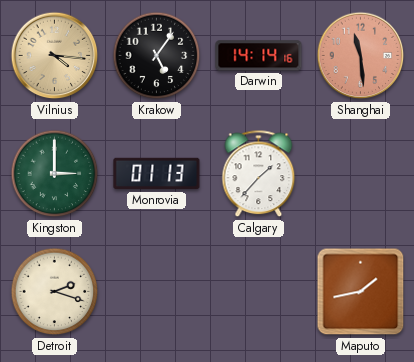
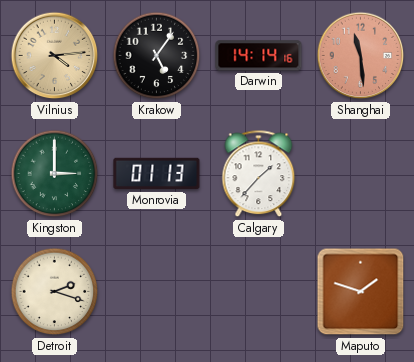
Vilnius: 4:16 -> 4:14
Maputo: 1:43 -> 1:48
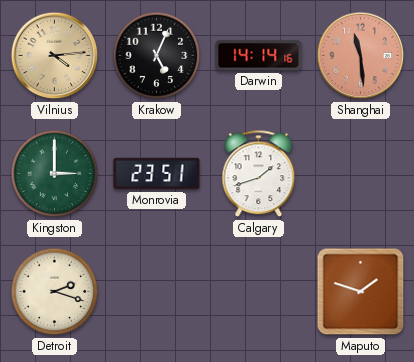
Krakow: 5:06 -> 5:04
Monrovia: 01:13 -> 23:51
Calgary: 1:37 -> 1:42
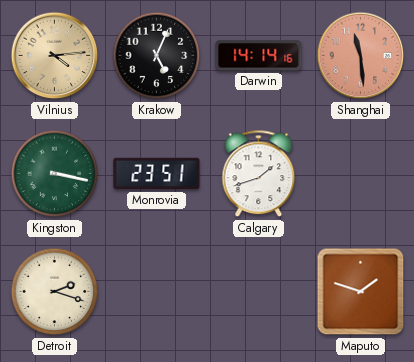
Kingston: 3:00 -> 3:17
